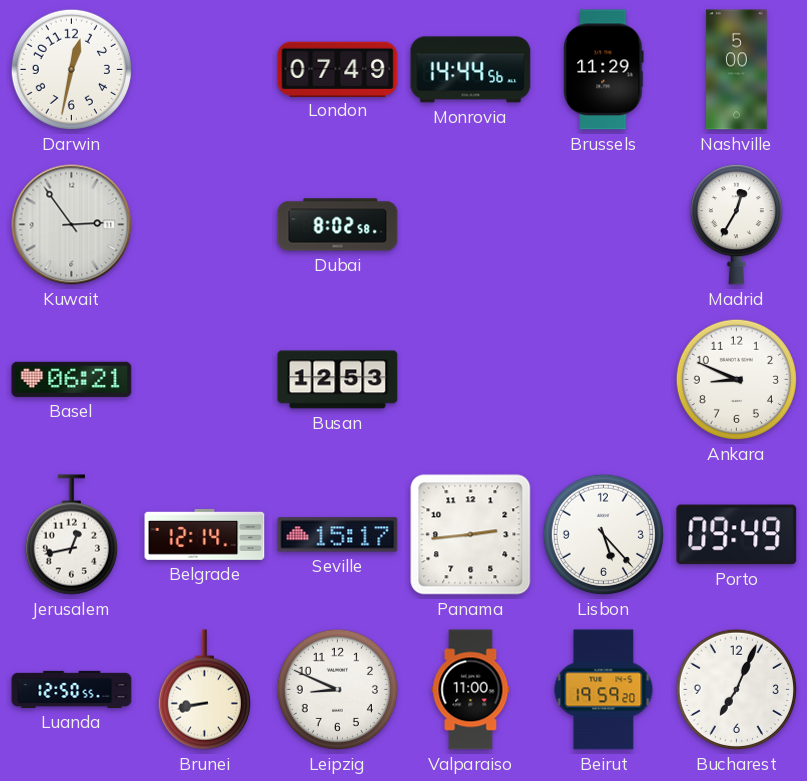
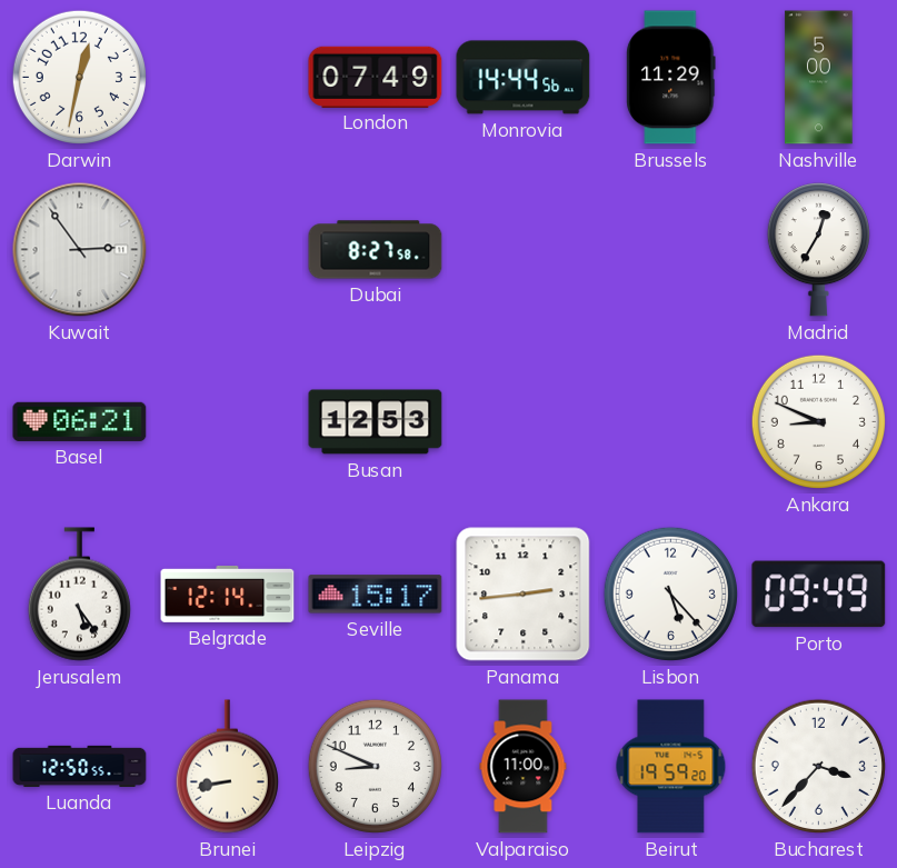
Dubai: 8:02 -> 8:27
Jerusalem: 12:43 -> 5:24
Bucharest: 7:04 -> 3:37
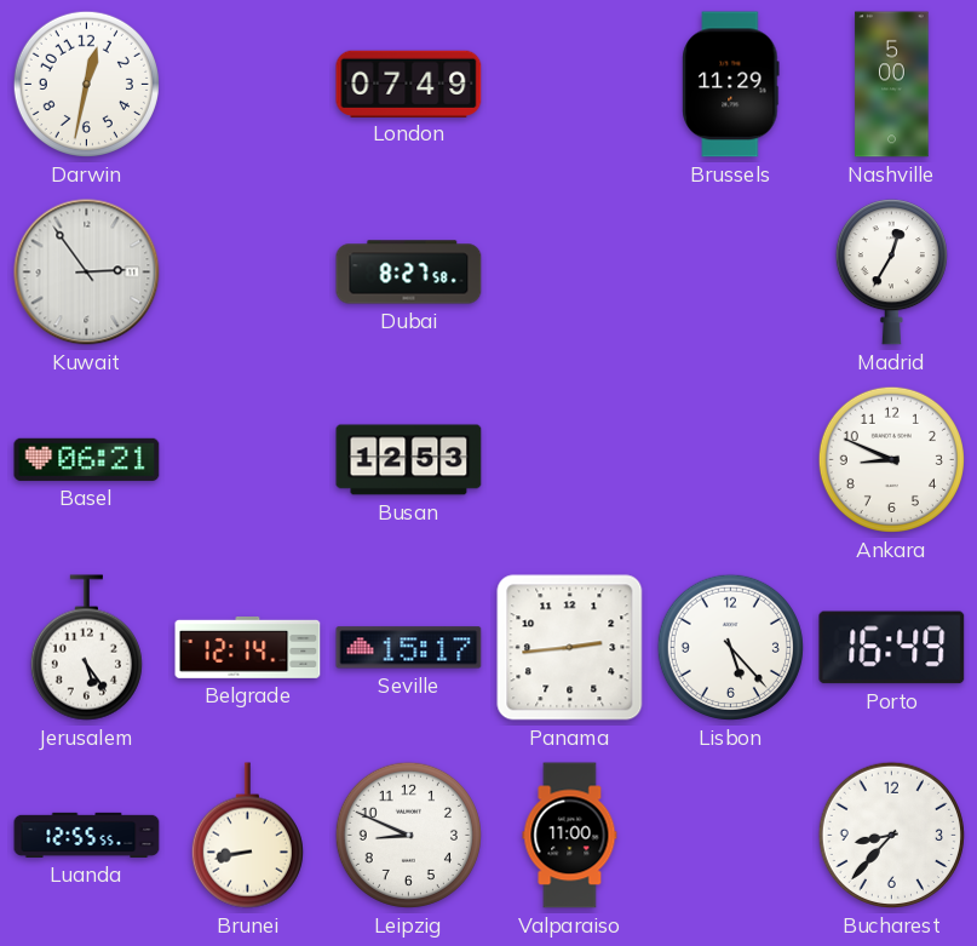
Monrovia: 14:44 -> none
Porto: 09:49 -> 16:49
Luanda: 12:50 -> 12:55
Beirut: 19:59 -> none
Bucharest: 3:37 -> 8:37
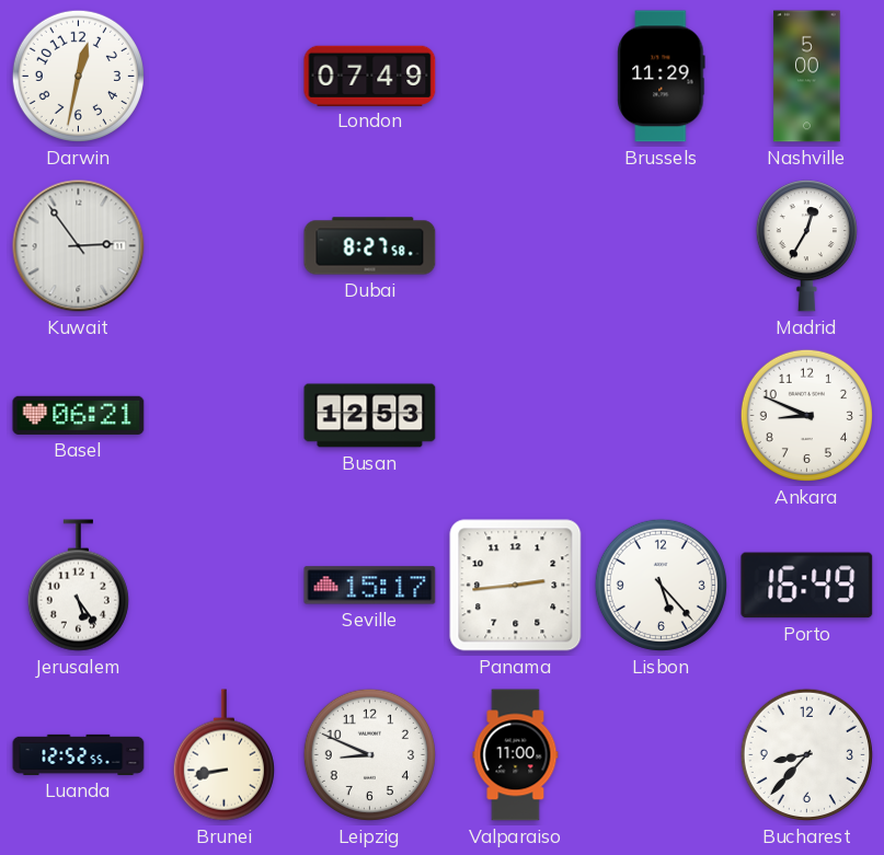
Belgrade: 12:14 -> none
Luanda: 12:55 -> 12:52
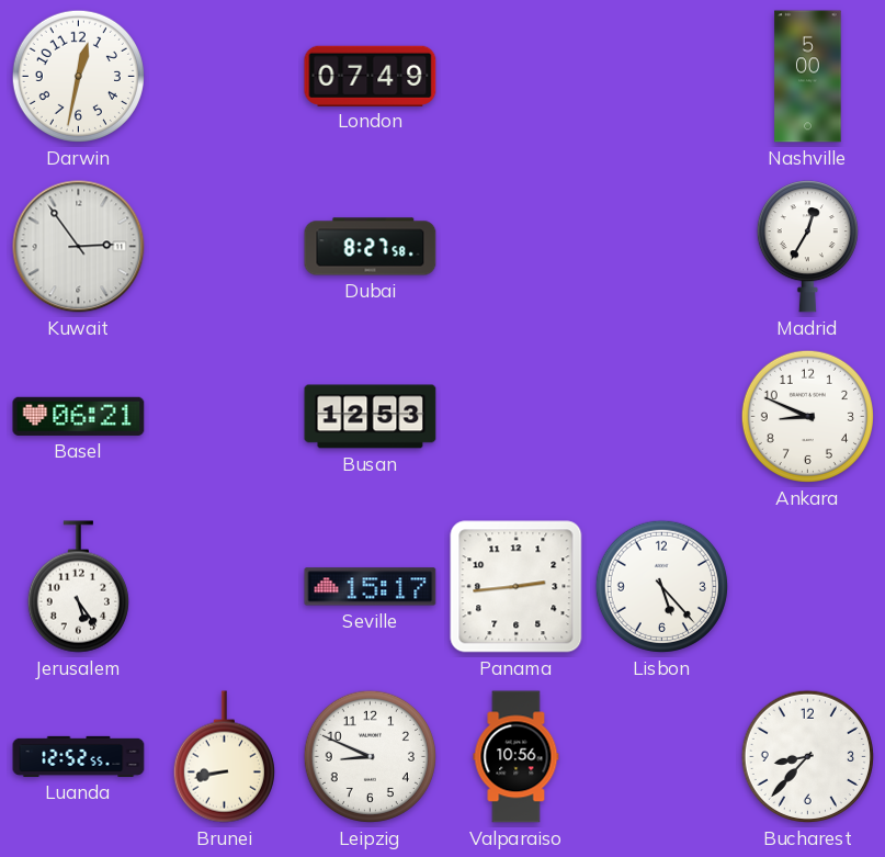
Brussels: 11:29 -> none
Porto: 16:49 -> none
Valparaiso: 11:00 -> 10:56
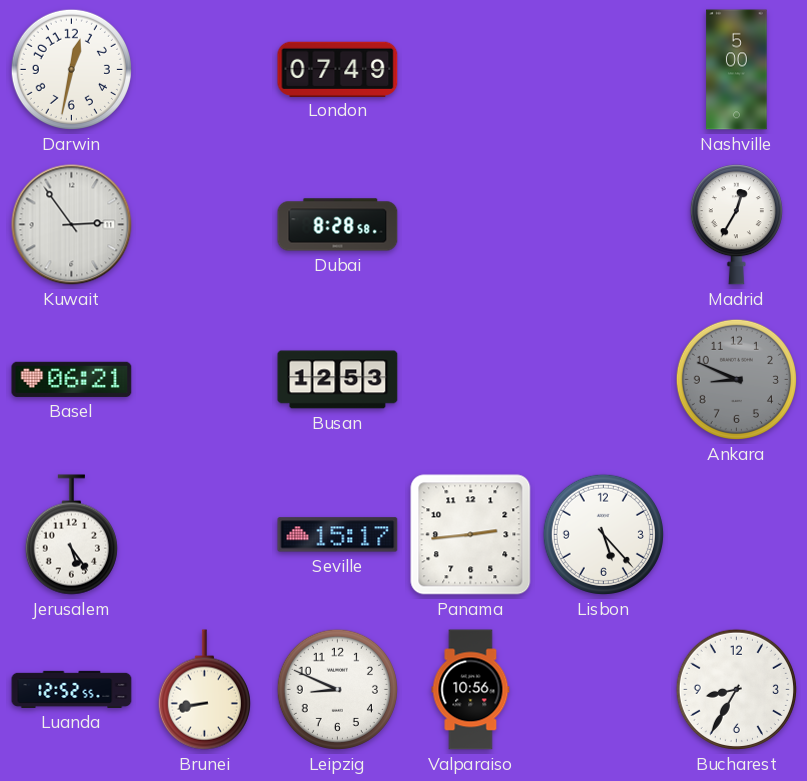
Dubai: 8:27 -> 8:28
Ankara dial: white -> grey
Bucharest: 8:37 -> 8:35
